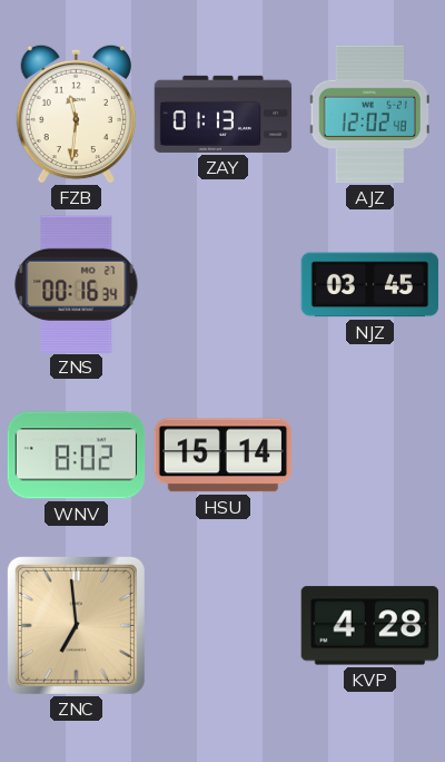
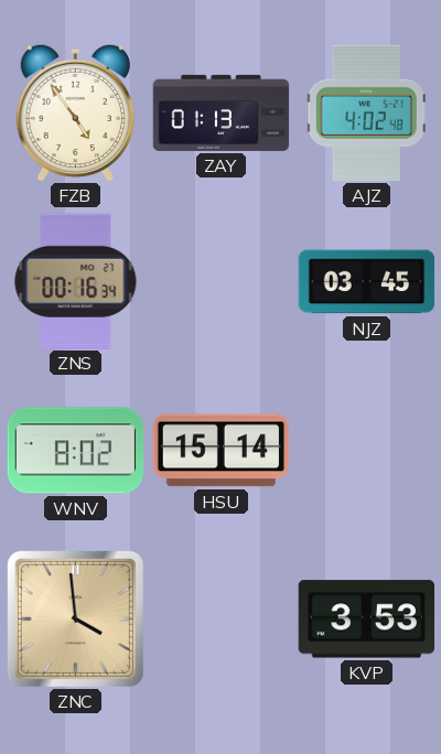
FZB: 11:31 -> 4:54
AJZ: 12:02 -> 4:02
ZNC: 6:59 -> 3:59
KVP: 4:28 -> 3:53
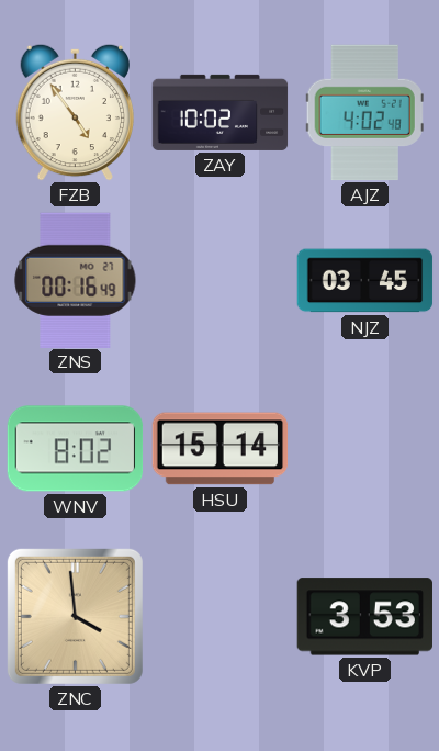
ZAY: 01:13 -> 10:02
ZNS: 00:16:34 -> 00:16:49
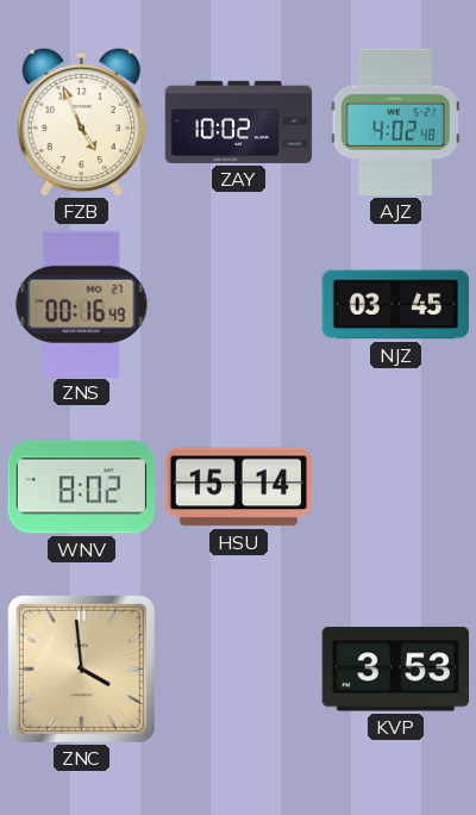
FZB: 4:54 -> 4:56
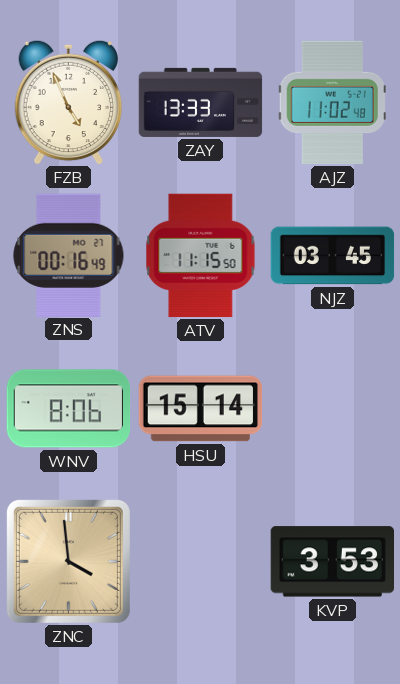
ZAY: 10:02 -> 13:33
AJZ: 4:02 -> 11:02
ATV: none -> 11:15
WNV: 8:02 -> 8:06
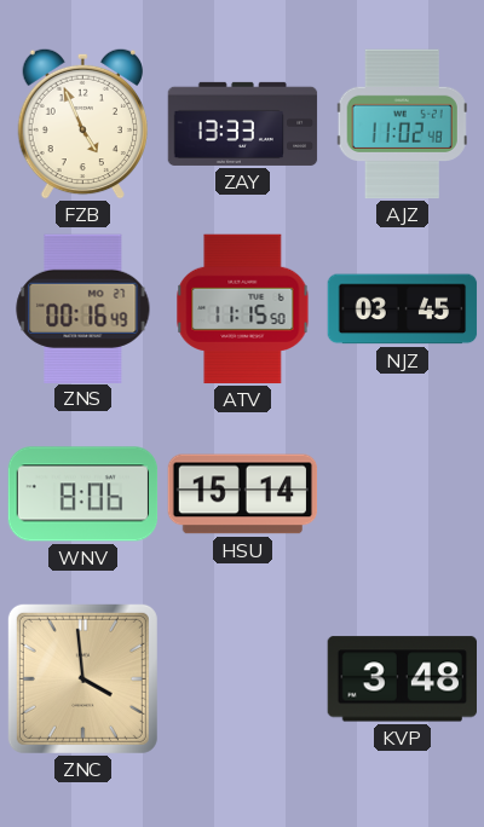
KVP: 3:53 -> 3:48
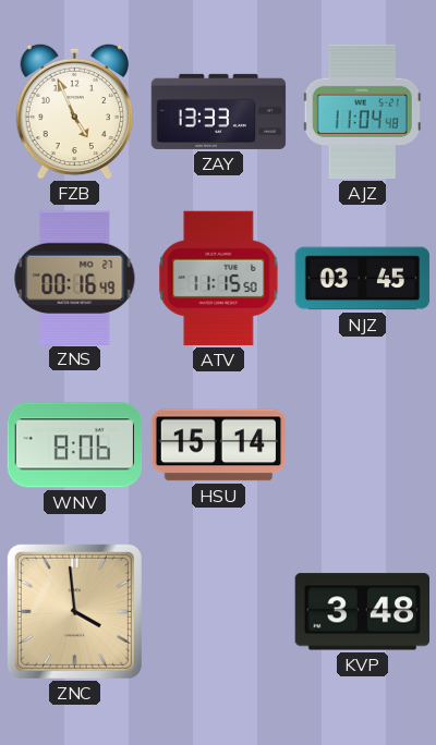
AJZ: 11:02 -> 11:04
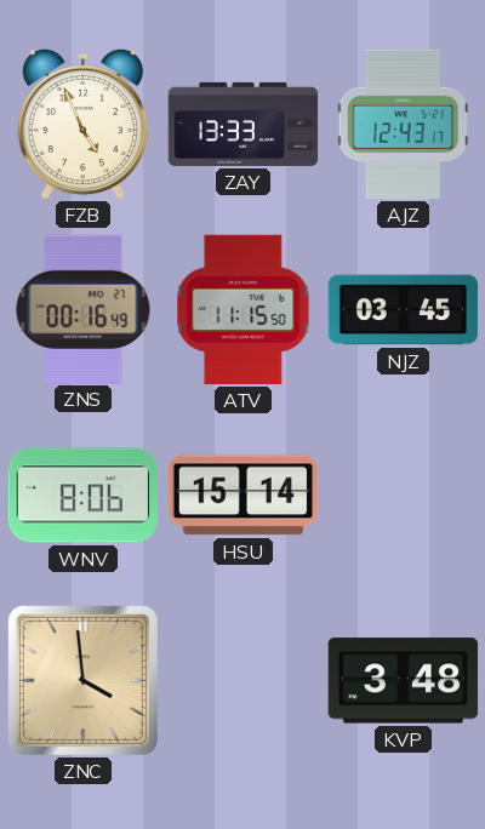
AJZ: 11:04 -> 12:43
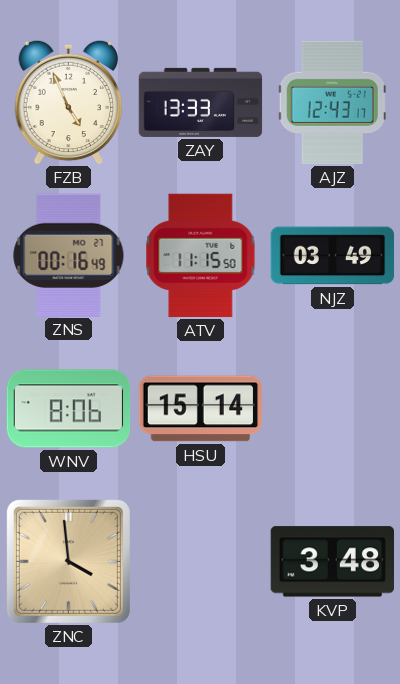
NJZ: 03:45 -> 03:49
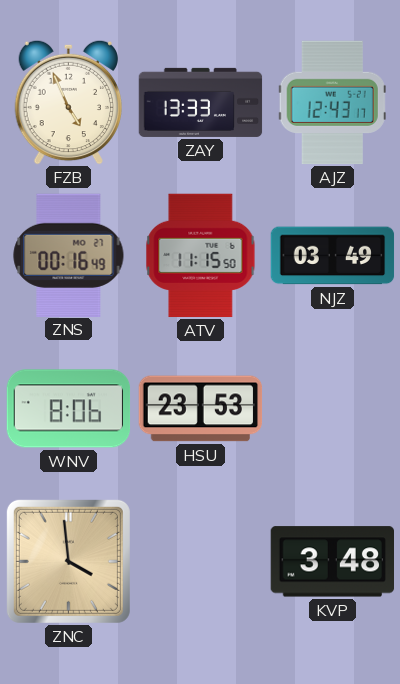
HSU: 15:14 -> 23:53
